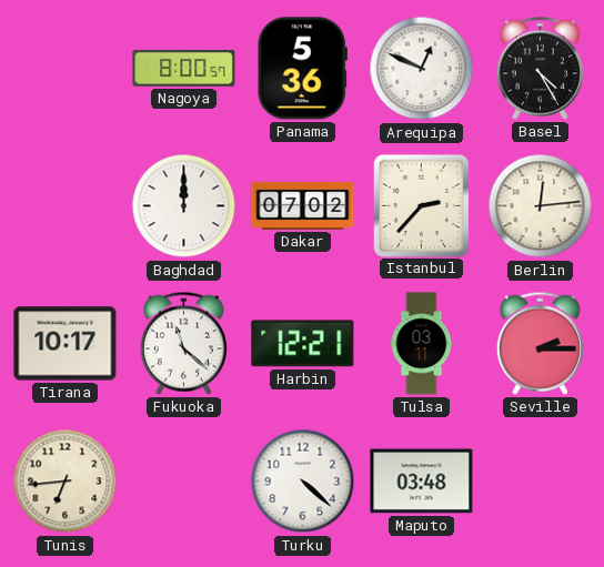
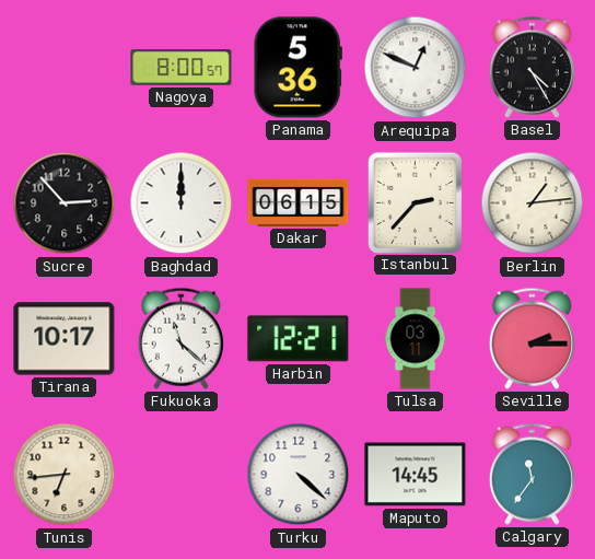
Sucre: none -> 2:53
Dakar: 07:02 -> 06:15
Berlin: 12:14 -> 1:14
Maputo: 03:48 -> 14:45
Calgary: none -> 11:36
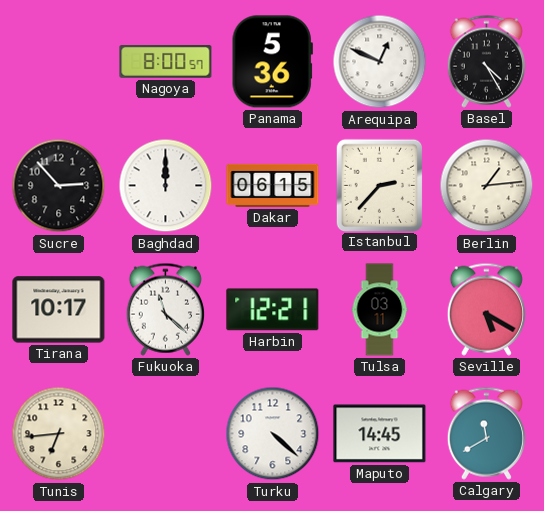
Seville: 2:15 -> 5:20
Calgary: 11:36 -> 11:40
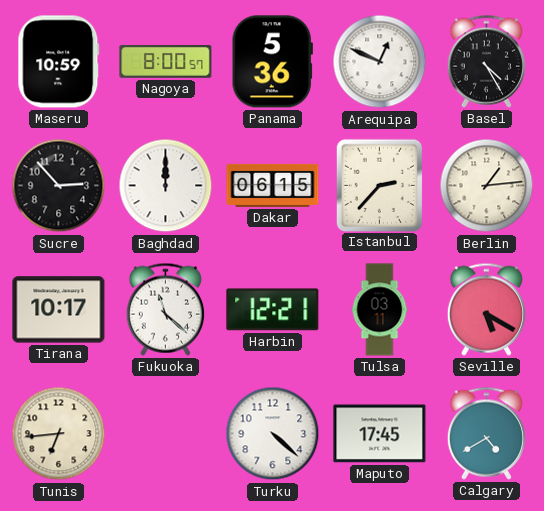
Maseru: none -> 10:59
Maputo: 14:45 -> 17:45
Calgary: 11:40 -> 4:40
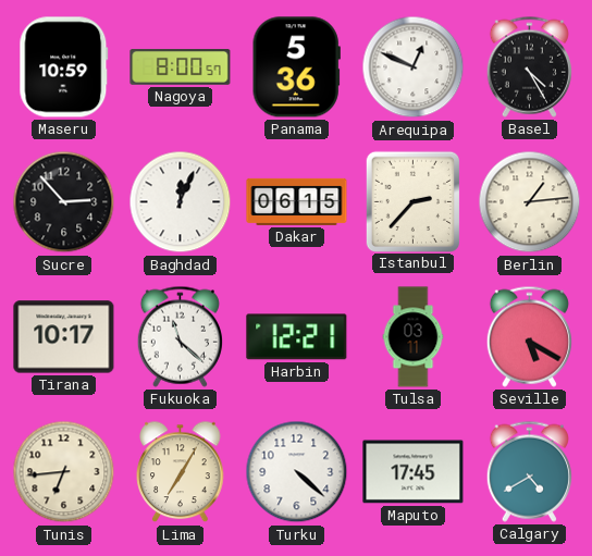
Baghdad: 12:00 -> 12:04
Lima: none -> 7:05
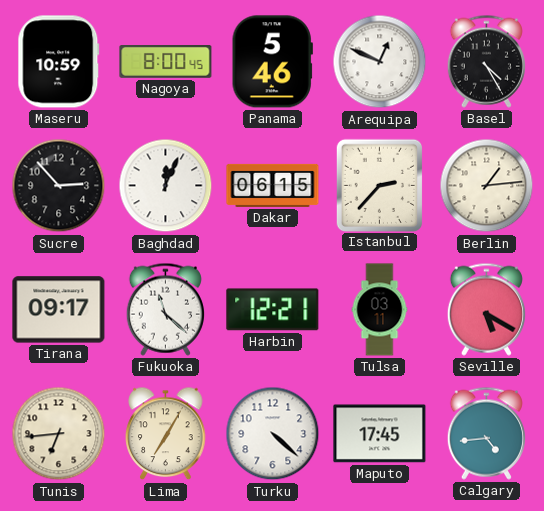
Nagoya: 8:00:57 -> 8:00:45
Panama: 5:36 -> 5:46
Tirana: 10:17 -> 09:17
Calgary: 4:40 -> 4:44
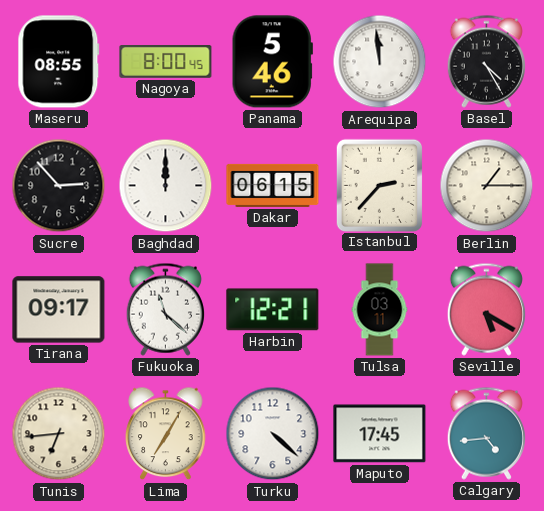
Maseru: 10:59 -> 08:55
Arequipa: 12:49 -> 11:59
Baghdad: 12:04 -> 12:00
Berlin: 1:14 -> 1:15
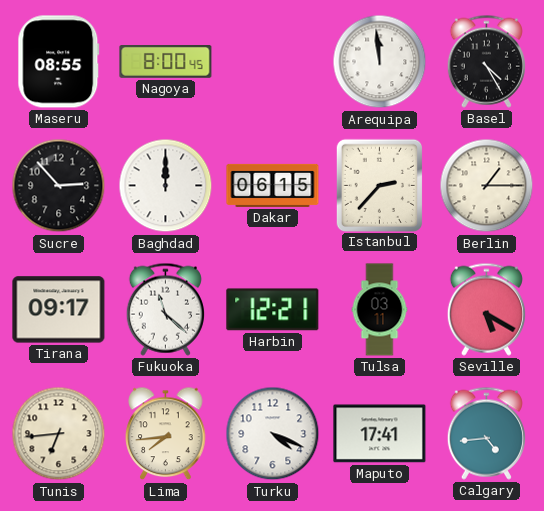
Panama: 5:46 -> none
Lima: 7:05 -> 7:44
Turku: 4:22 -> 4:19
Maputo: 17:45 -> 17:41
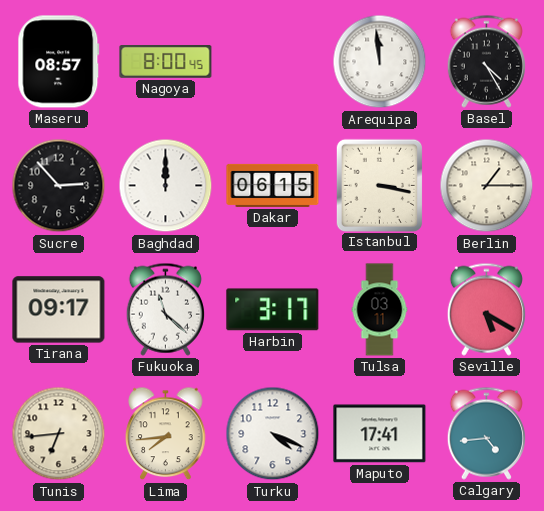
Maseru: 08:55 -> 08:57
Istanbul: 2:37 -> 3:17
Harbin: 12:21 -> 3:17
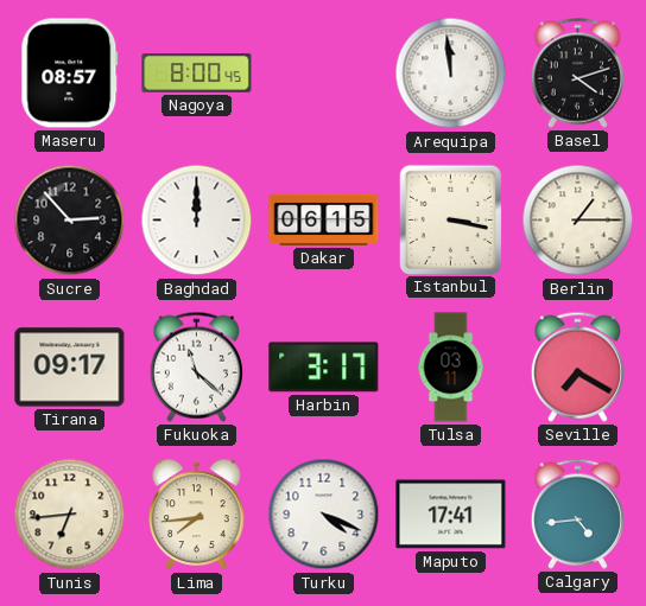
Basel: 4:25 -> 4:12
Seville: 5:20 -> 7:20
